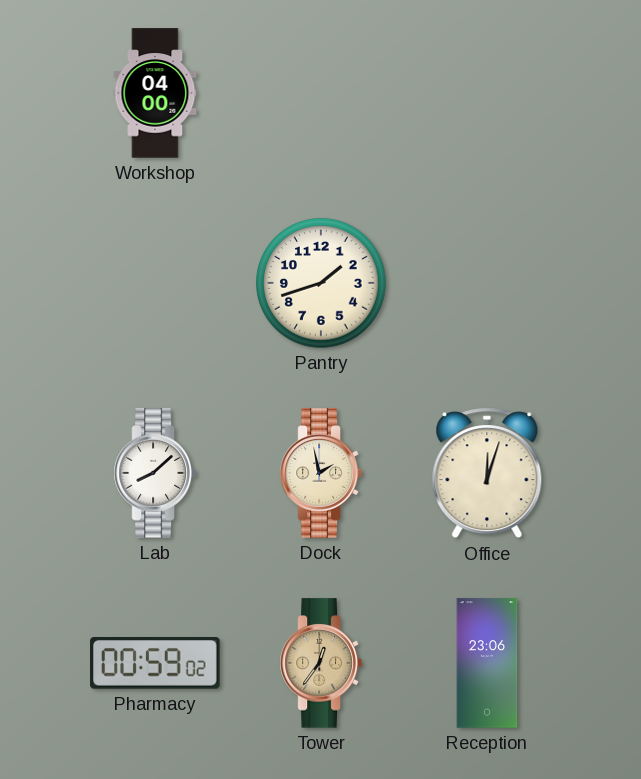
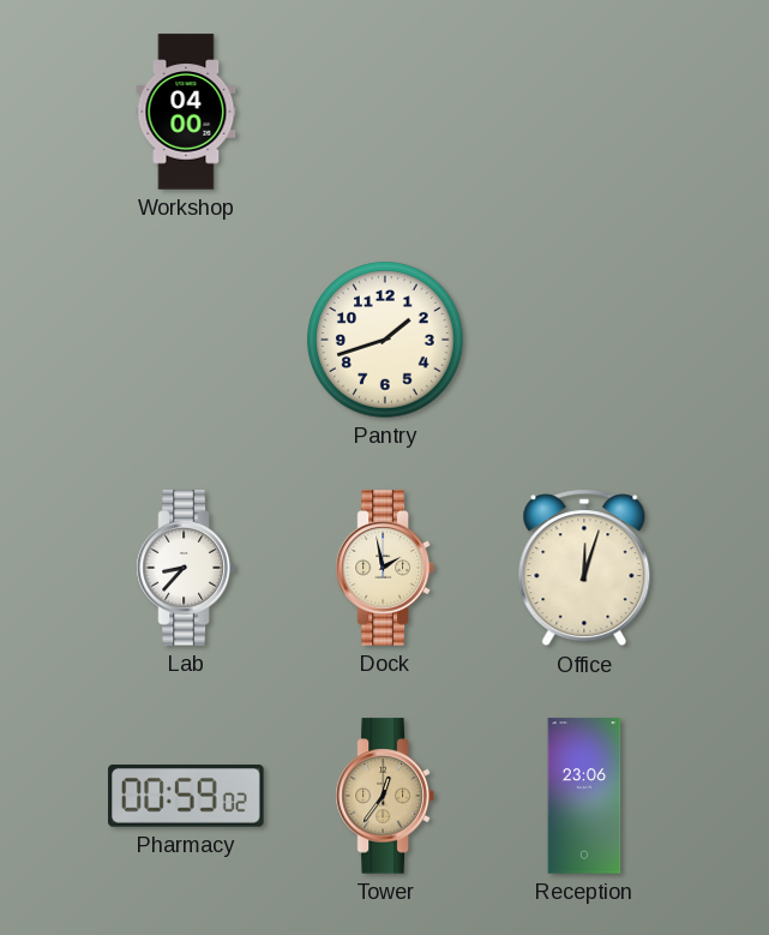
Lab: 8:08 -> 8:37
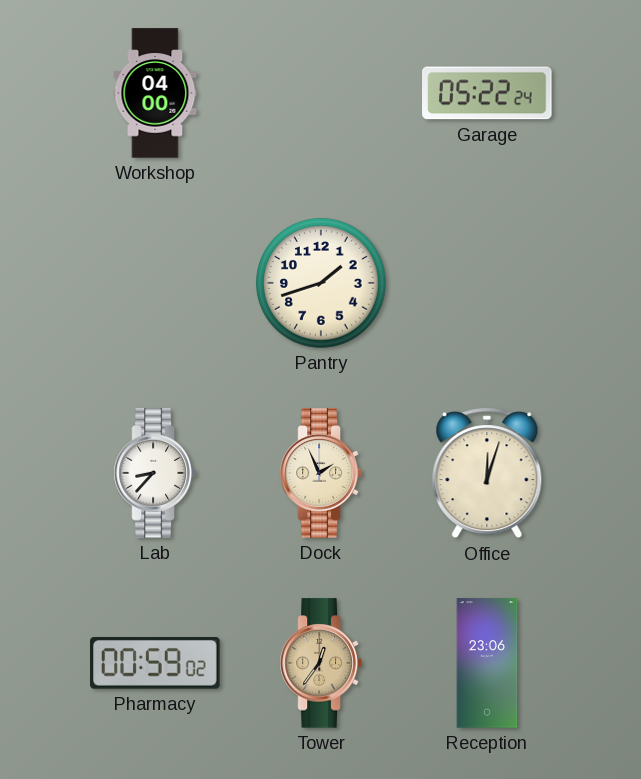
Garage: none -> 05:22
Dock: 1:58 -> 1:56
